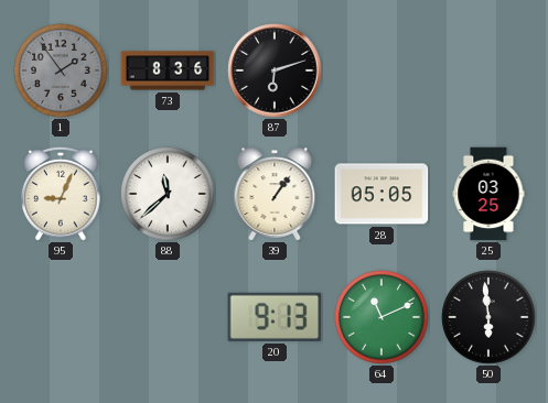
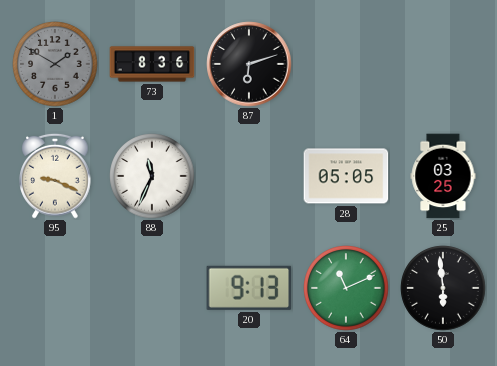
1: 1:54 -> 1:50
95: 9:04 -> 9:19
88: 11:38 -> 11:34
39: 1:06 -> none
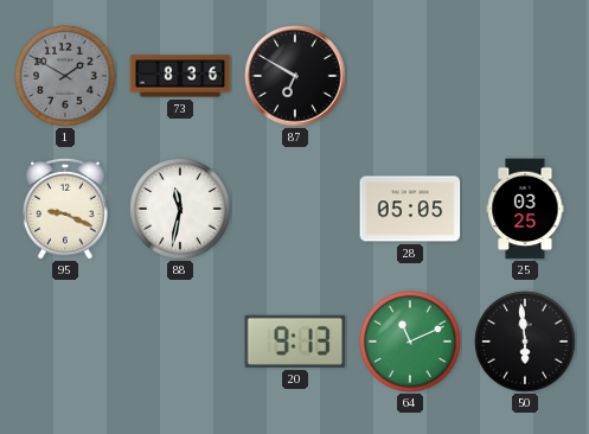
87: 6:12 -> 6:50
88: 11:34 -> 11:32
